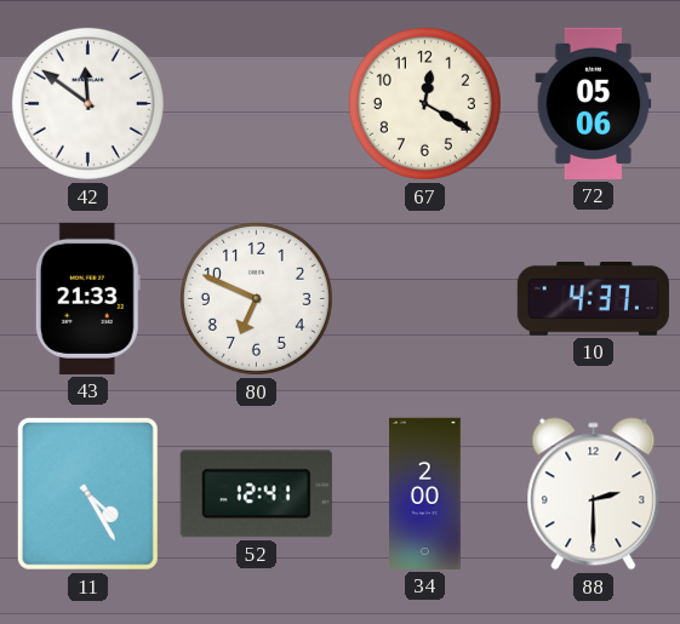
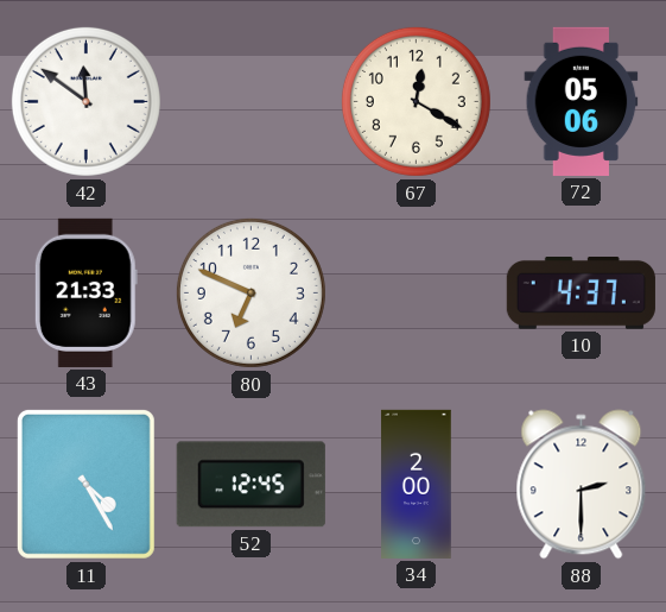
52: 12:41 -> 12:45
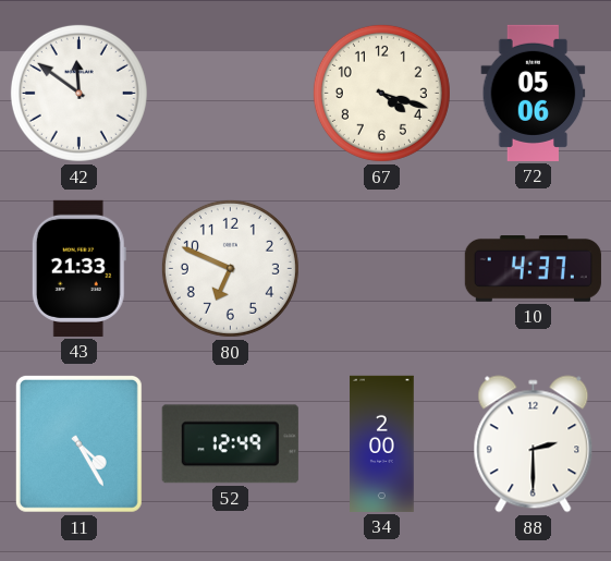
67: 12:20 -> 4:18
52: 12:45 -> 12:49
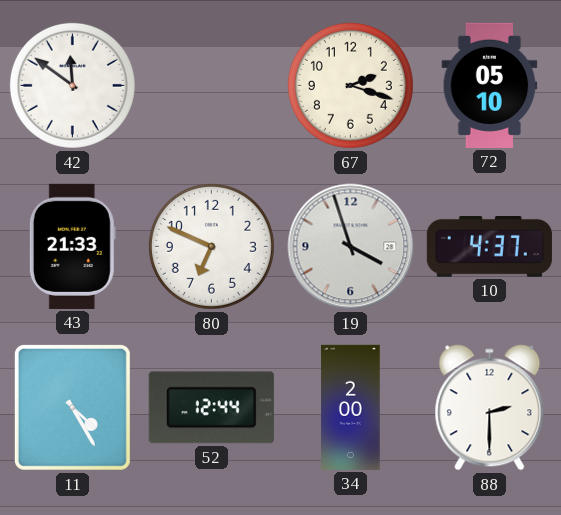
67: 4:18 -> 2:18
72: 05:06 -> 05:10
19: none -> 3:57
52: 12:49 -> 12:44
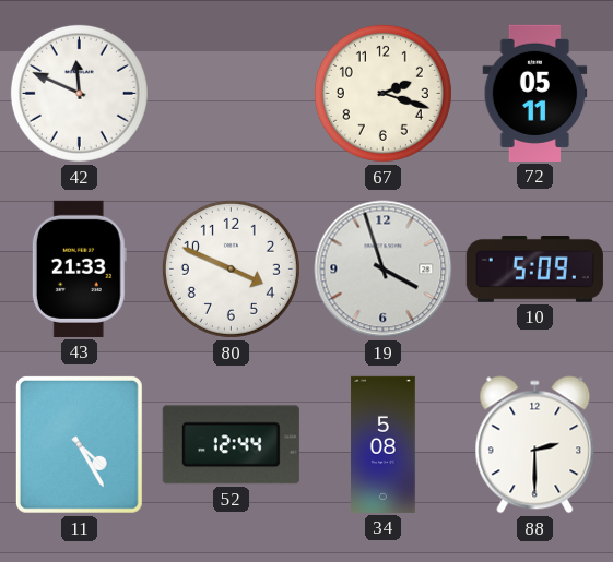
42: 11:51 -> 11:49
72: 05:10 -> 05:11
80: 6:49 -> 3:49
10: 4:37 -> 5:09
34: 2:00 -> 5:08
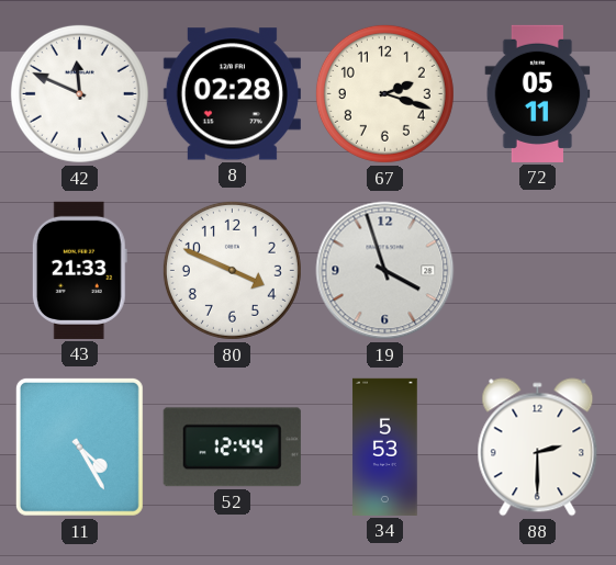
8: none -> 02:28
10: 5:09 -> none
34: 5:08 -> 5:53
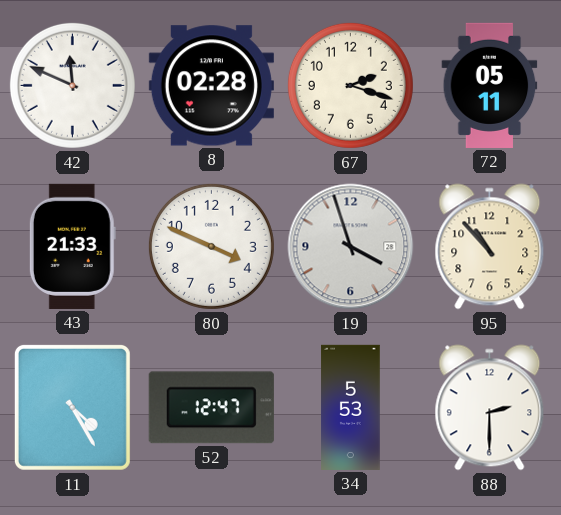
95: none -> 10:53
52: 12:44 -> 12:47
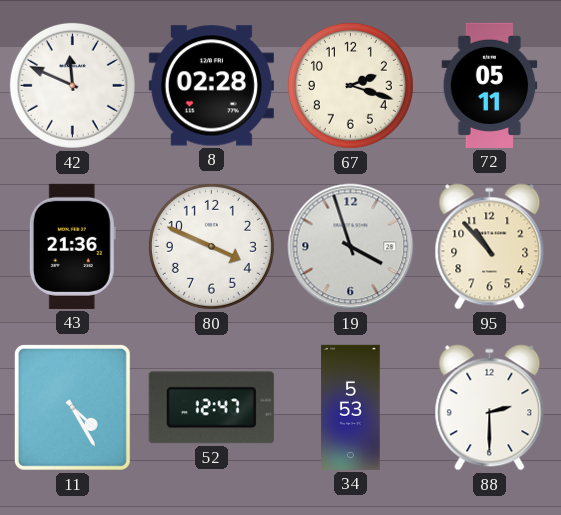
43: 21:33 -> 21:36
